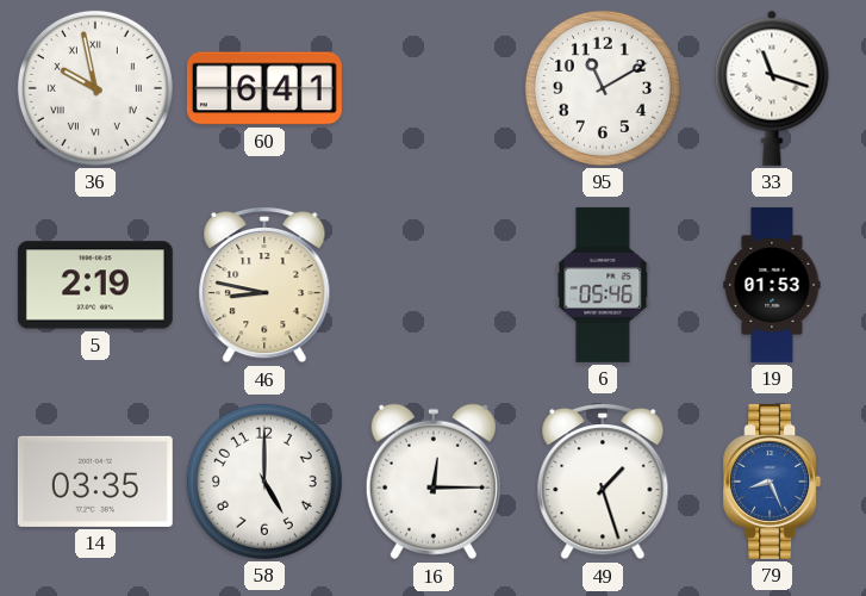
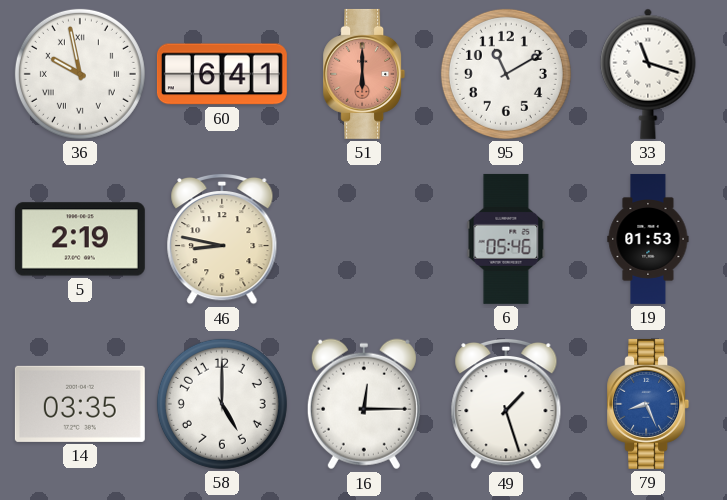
51: none -> 6:00
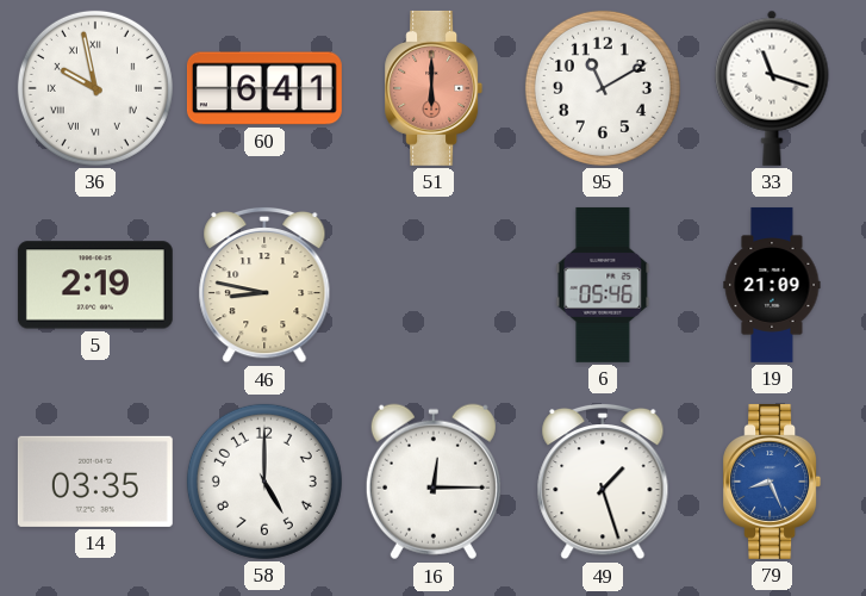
19: 01:53 -> 21:09
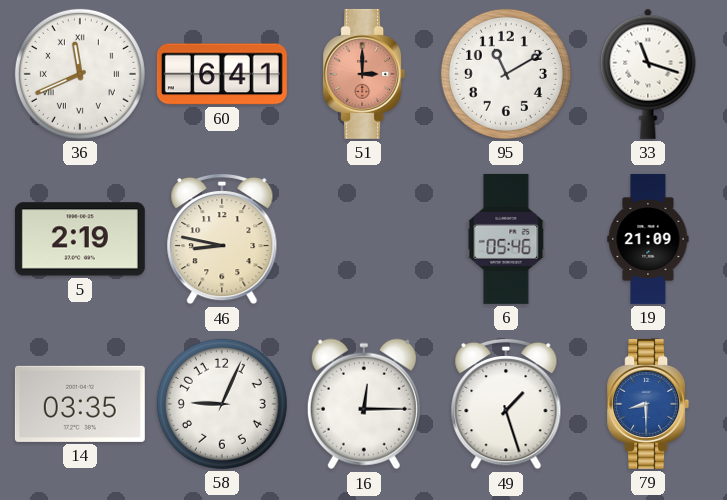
36: 9:58 -> 11:41
51: 6:00 -> 3:00
58: 5:00 -> 9:04
79: 8:26 -> 8:30
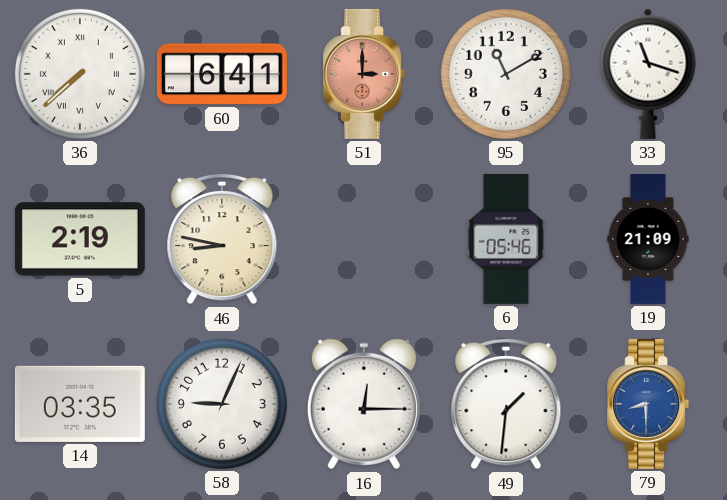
36: 11:41 -> 7:38
49: 1:27 -> 1:31
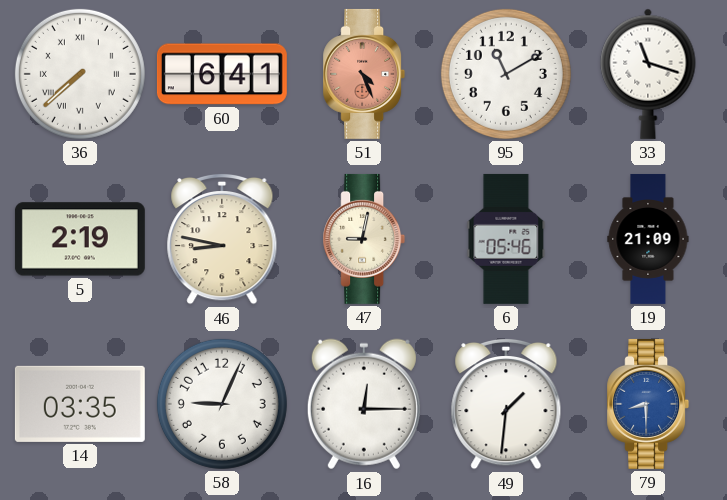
51: 3:00 -> 4:26
47: none -> 9:02
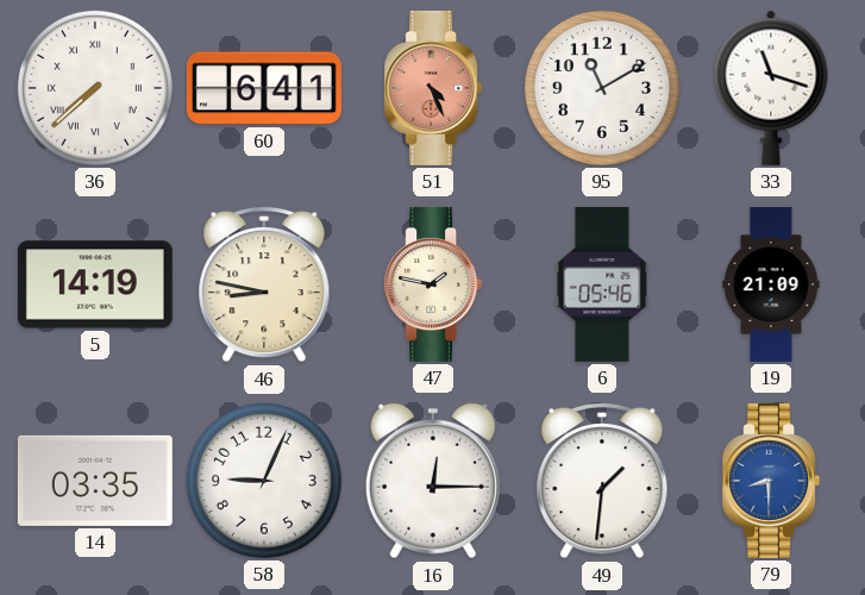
5: 2:19 -> 14:19
47: 9:02 -> 1:47
